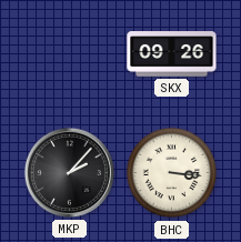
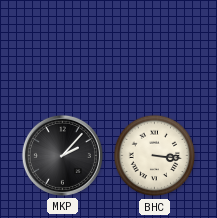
SKX: 09:26 -> none
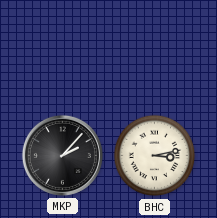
BHC: 3:16 -> 3:13
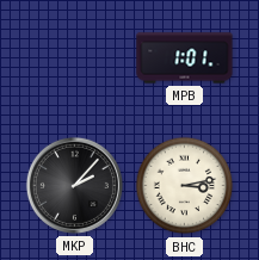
MPB: none -> 1:01
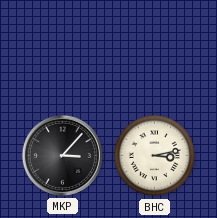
MPB: 1:01 -> none
MKP: 2:07 -> 3:07
